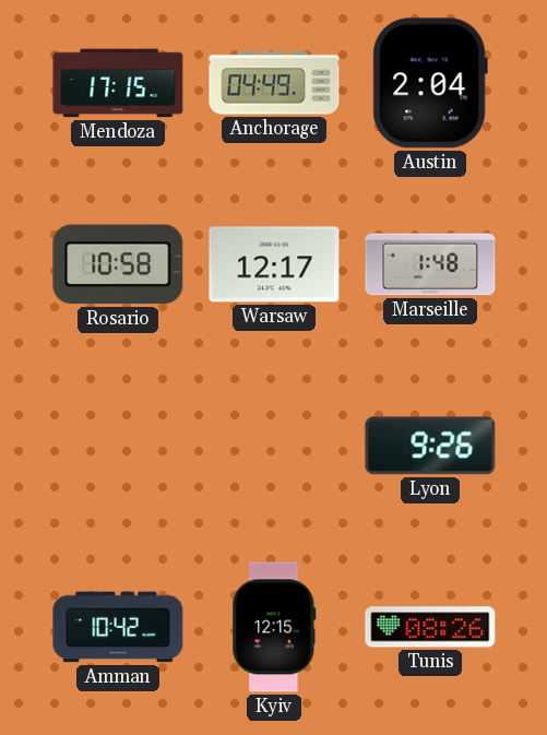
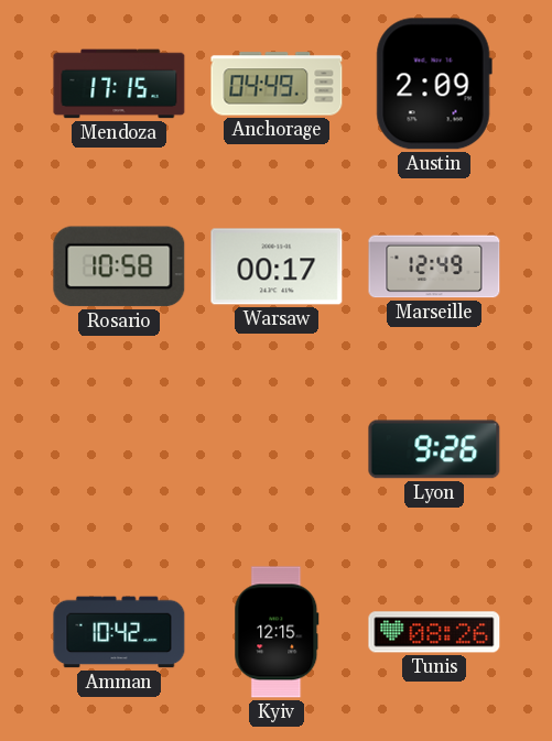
Austin: 2:04 -> 2:09
Warsaw: 12:17 -> 00:17
Marseille: 1:48 -> 12:49
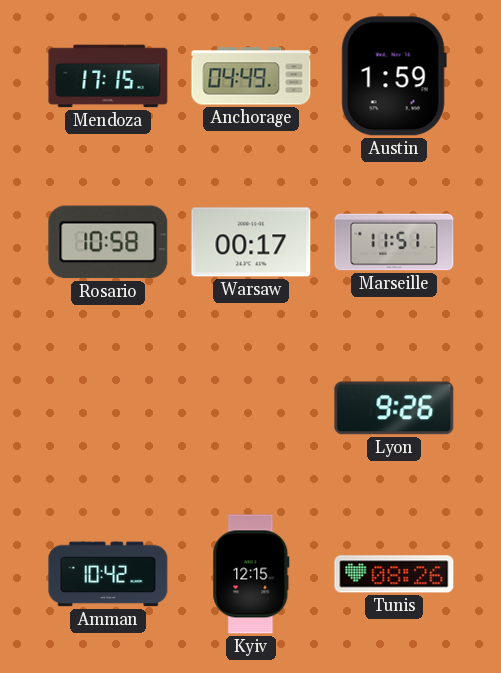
Austin: 2:09 -> 1:59
Marseille: 12:49 -> 11:51
